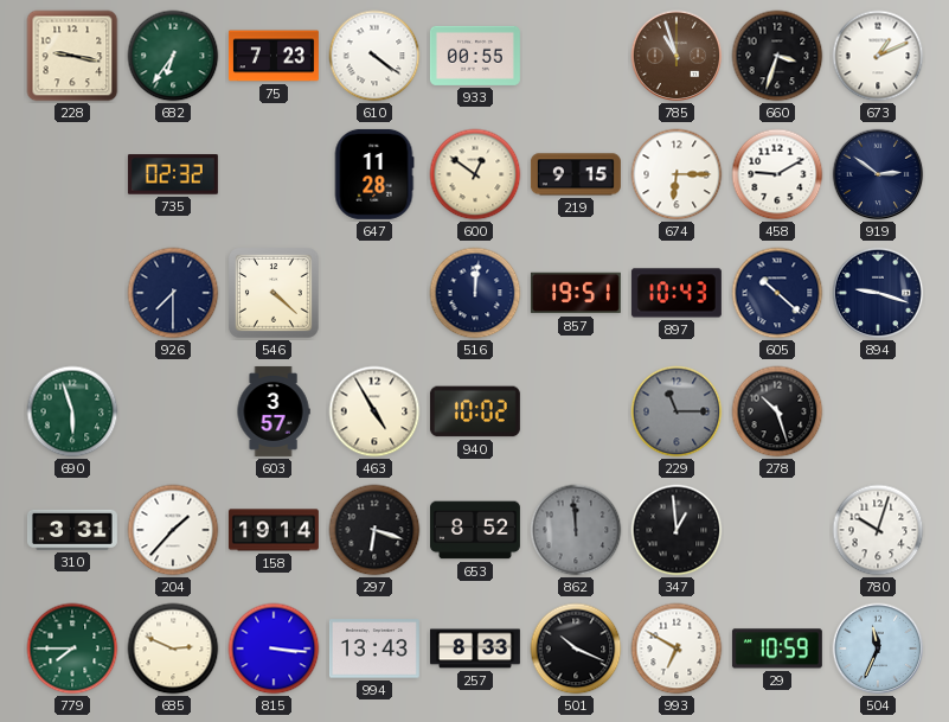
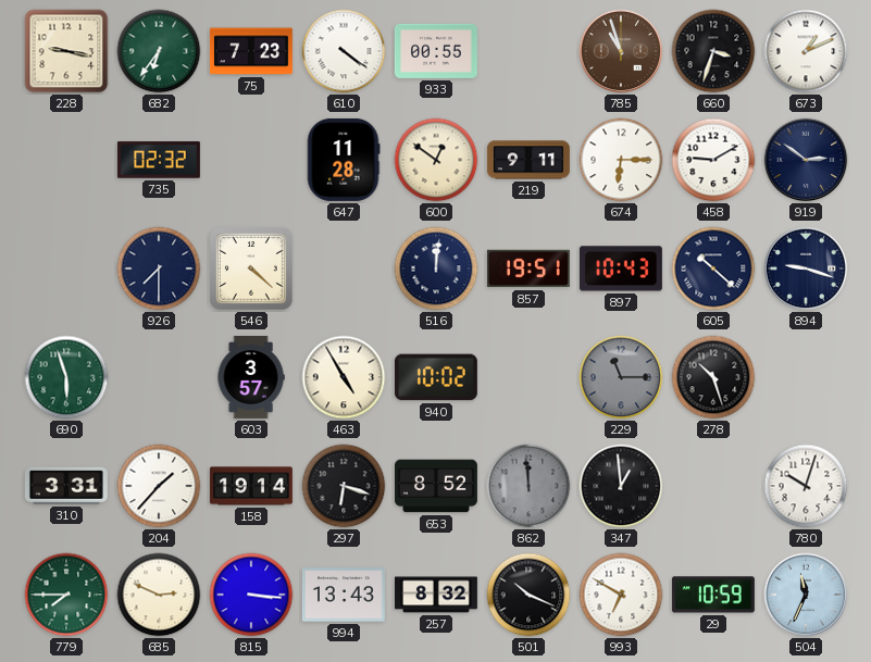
219: 9:15 -> 9:11
257: 8:33 -> 8:32
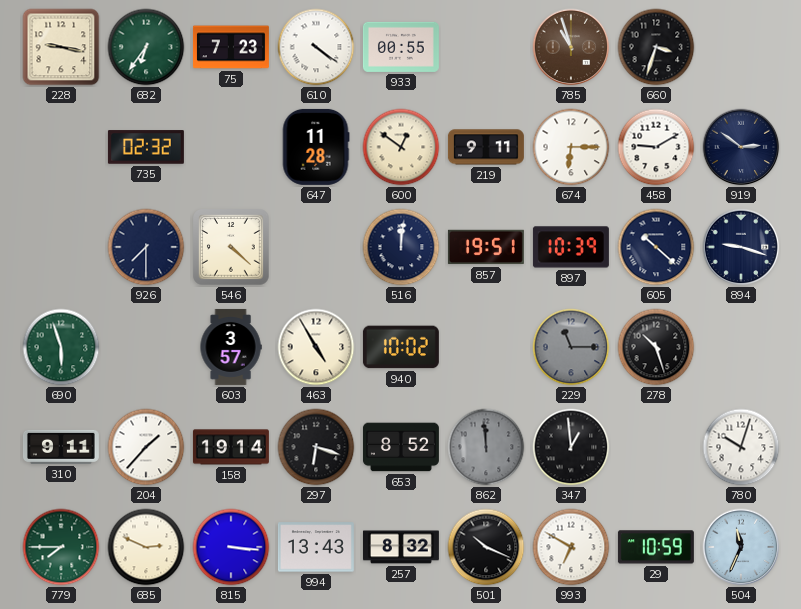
673: 1:11 -> none
897: 10:43 -> 10:39
310: 3:31 -> 9:11
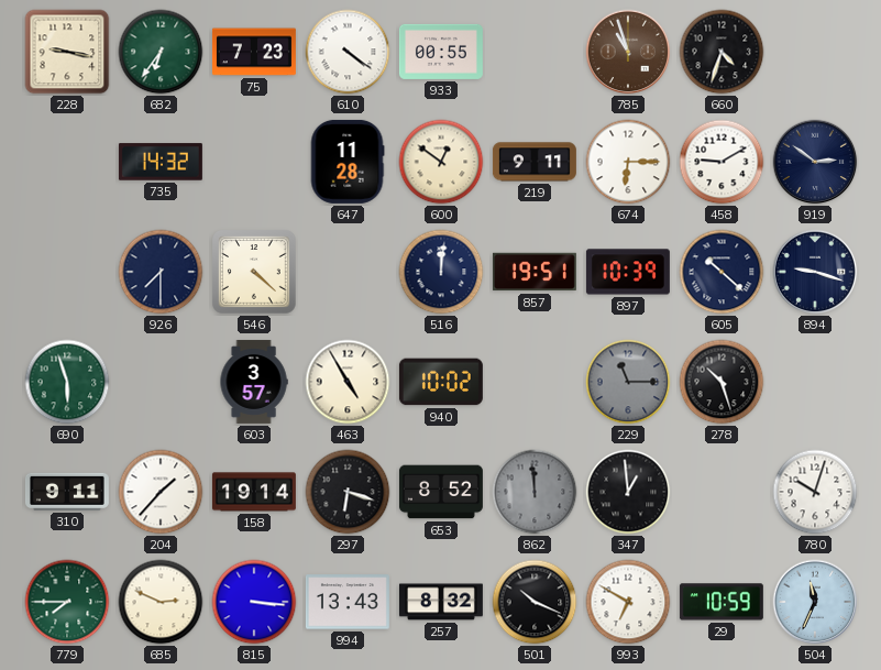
660: 3:33 -> 4:33
735: 02:32 -> 14:32
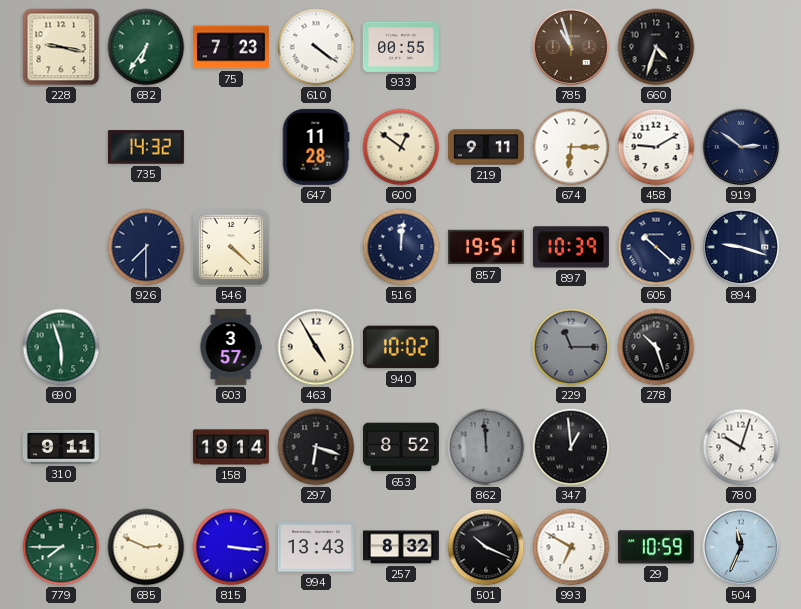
204: 1:37 -> none
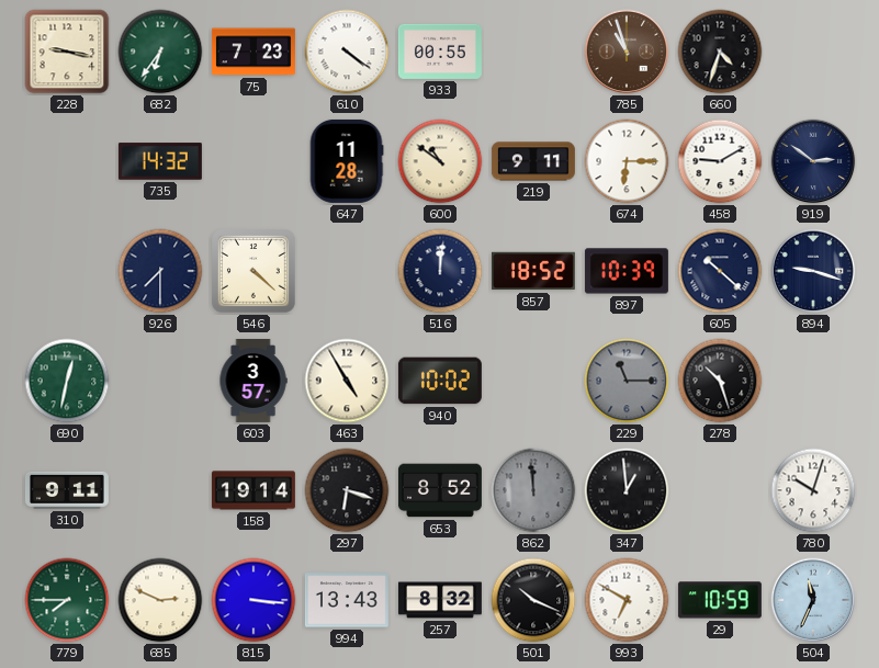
600: 12:51 -> 10:51
857: 19:51 -> 18:52
690: 5:57 -> 12:32
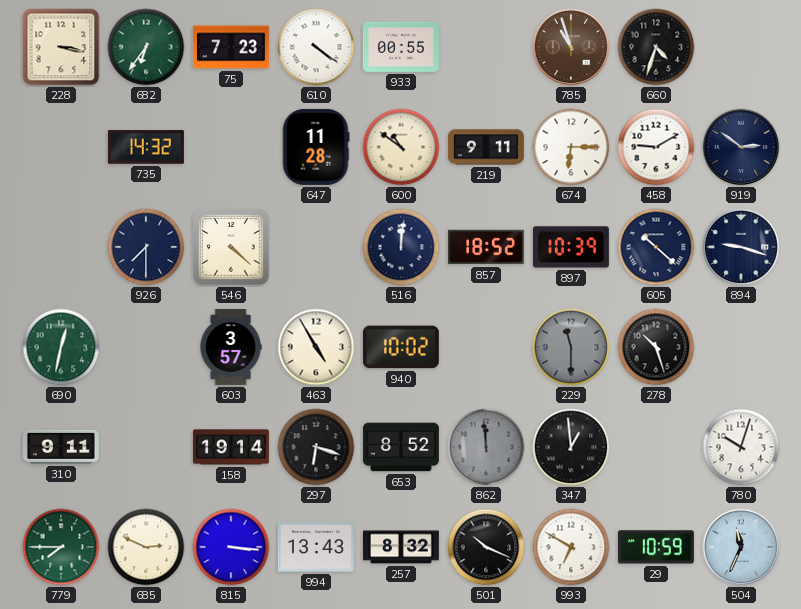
228: 9:17 -> 3:17
229: 11:15 -> 11:30
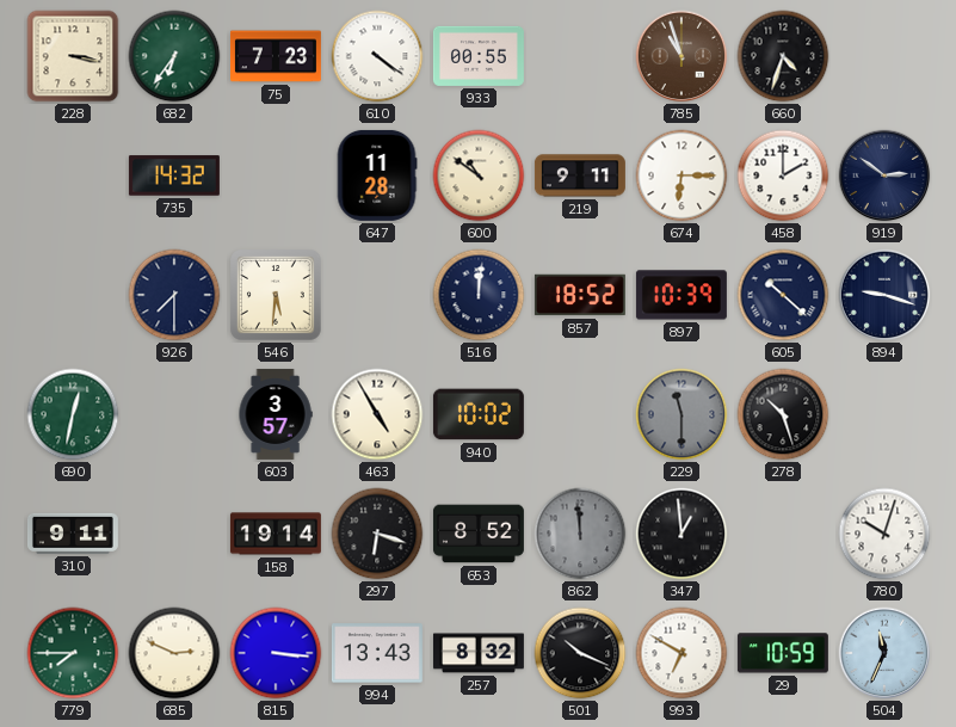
458: 9:10 -> 2:00
546: 4:22 -> 5:31
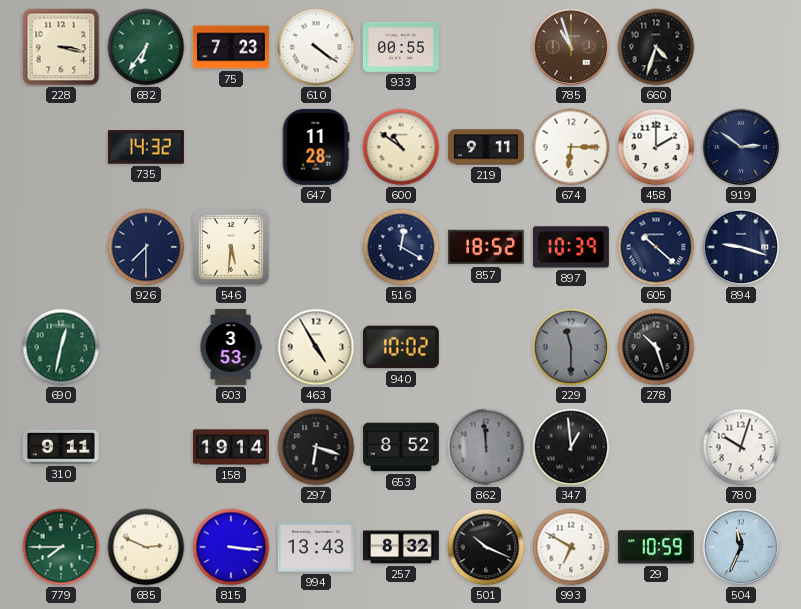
516: 12:01 -> 12:20
603: 3:57 -> 3:53
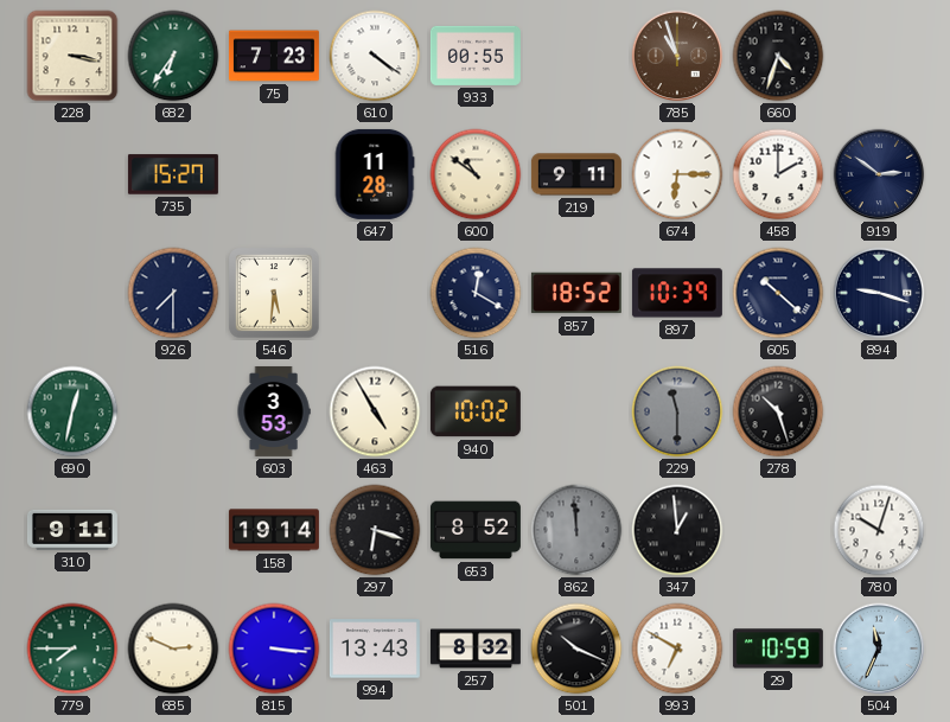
735: 14:32 -> 15:27
